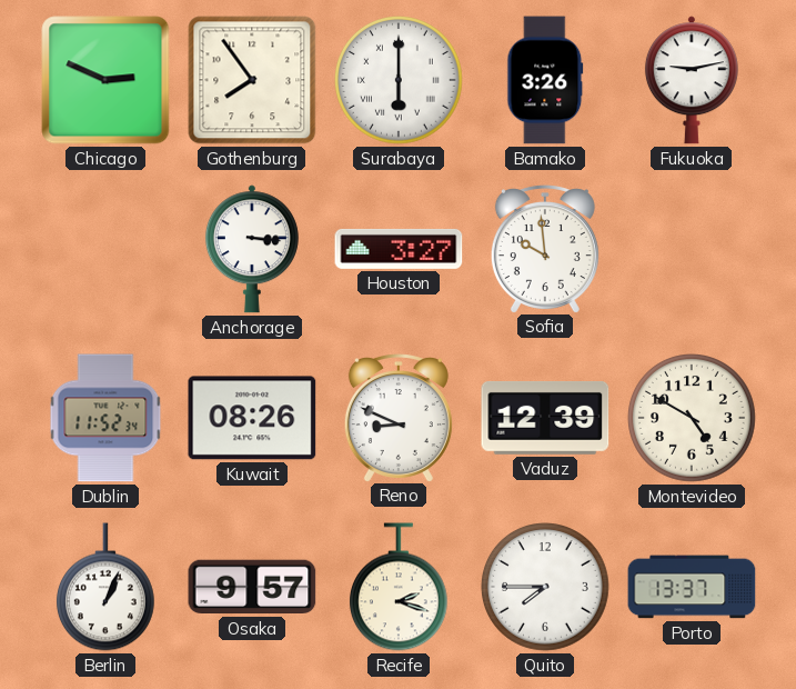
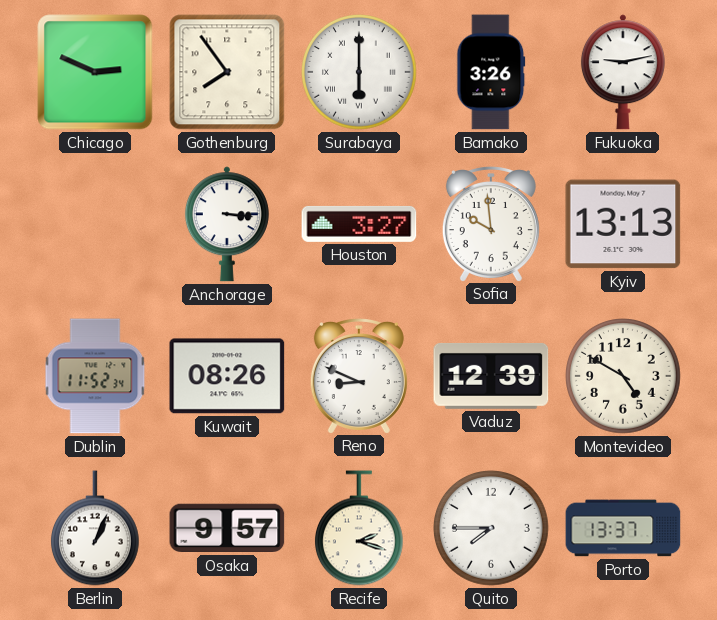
Kyiv: none -> 13:13
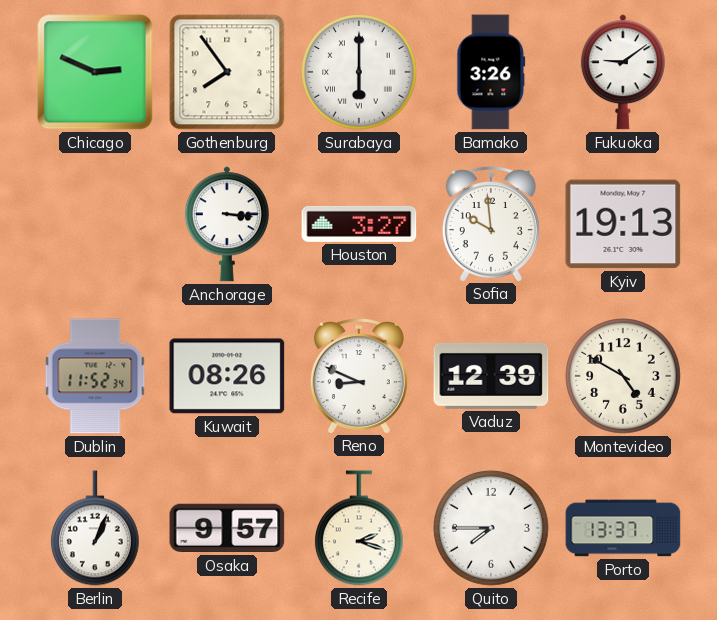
Fukuoka: 9:13 -> 9:09
Kyiv: 13:13 -> 19:13
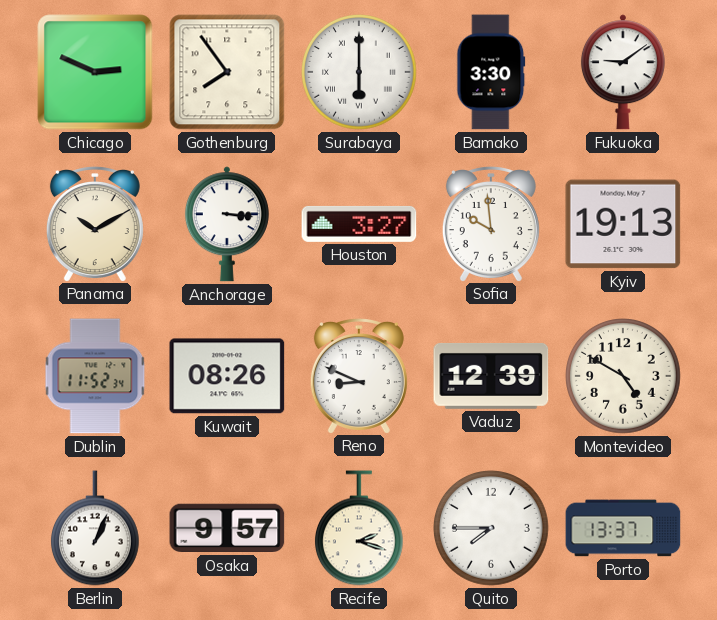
Bamako: 3:26 -> 3:30
Panama: none -> 10:10
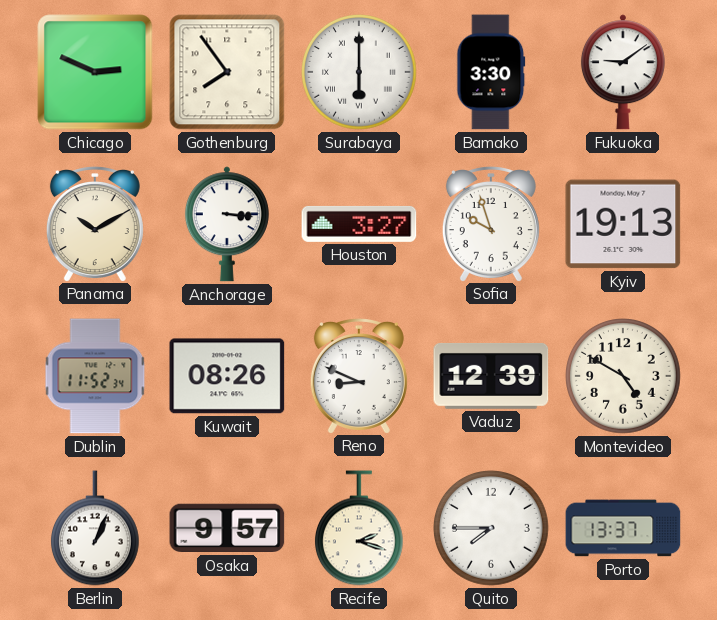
Sofia: 9:59 -> 9:57
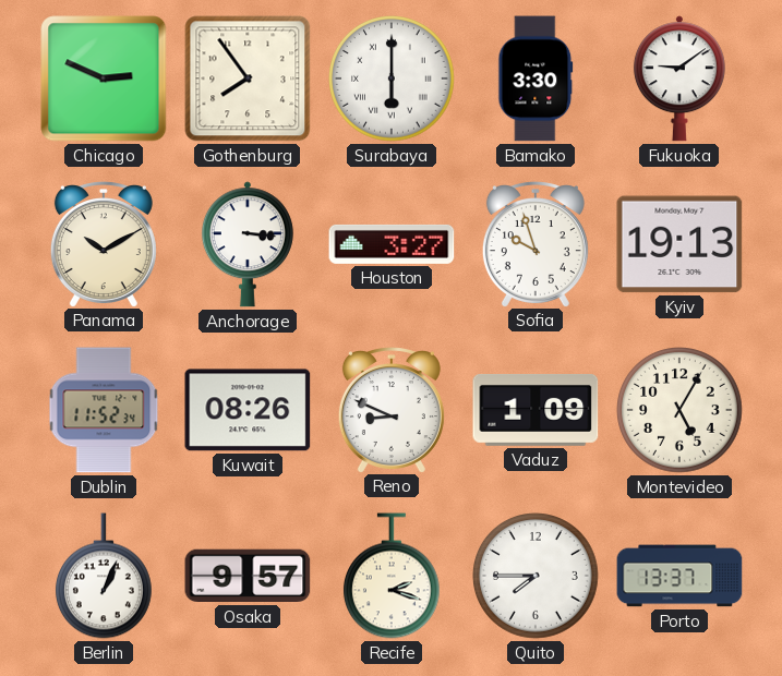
Vaduz: 12:39 -> 1:09
Montevideo: 4:50 -> 5:05
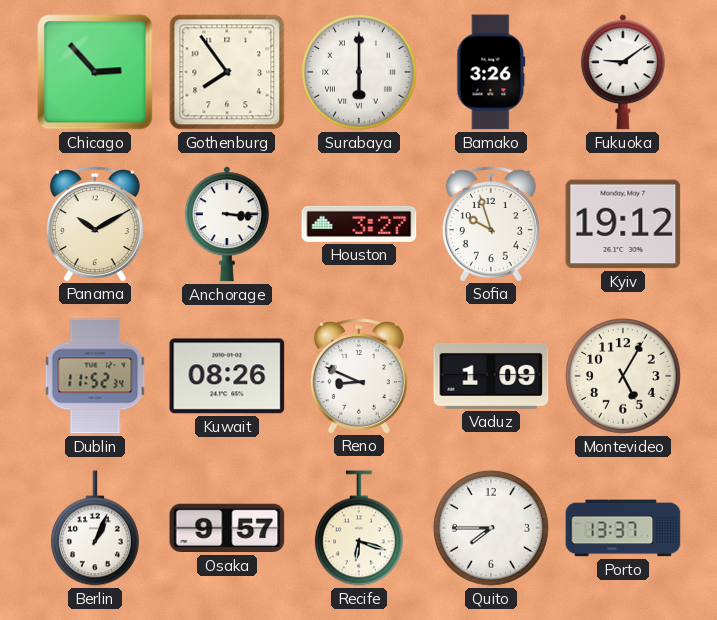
Chicago: 2:49 -> 2:53
Bamako: 3:30 -> 3:26
Kyiv: 19:13 -> 19:12
Recife: 2:18 -> 6:18
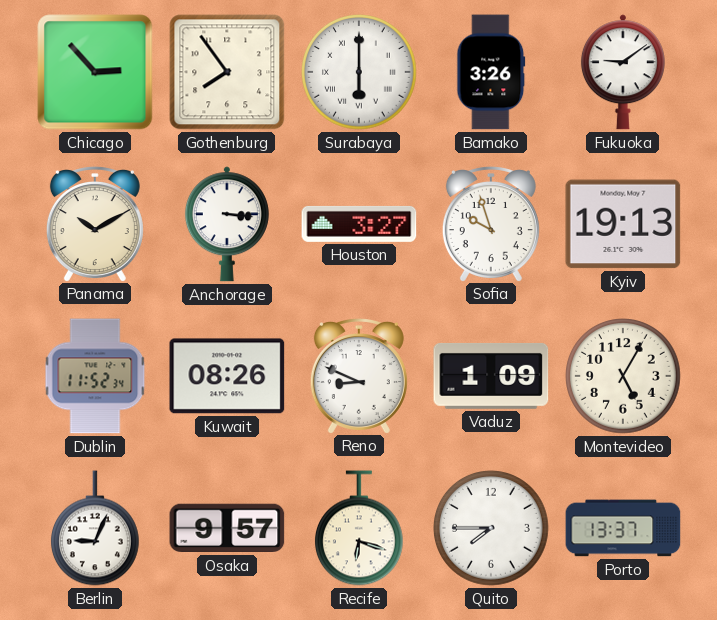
Kyiv: 19:12 -> 19:13
Berlin: 1:04 -> 9:04
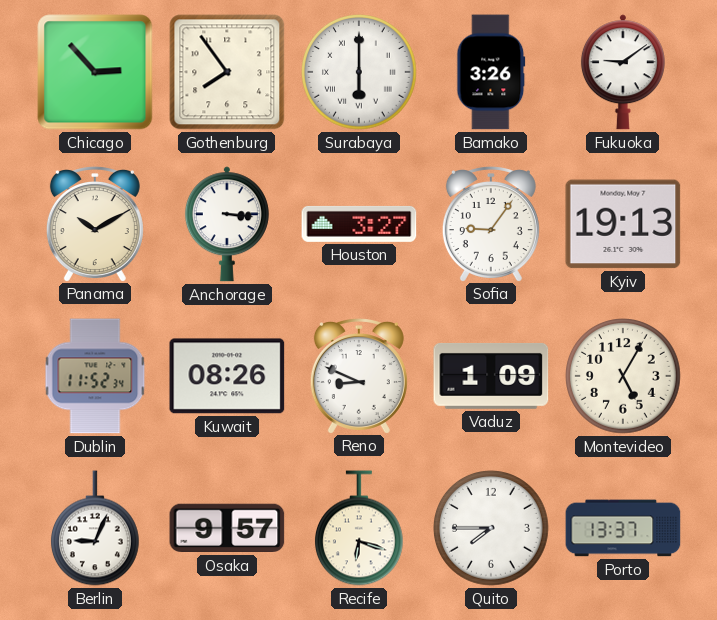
Sofia: 9:57 -> 9:06
